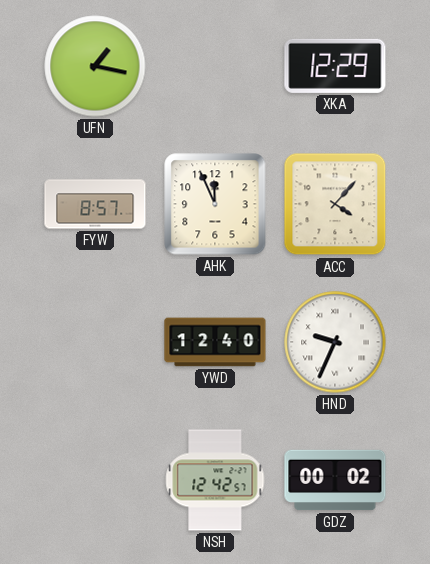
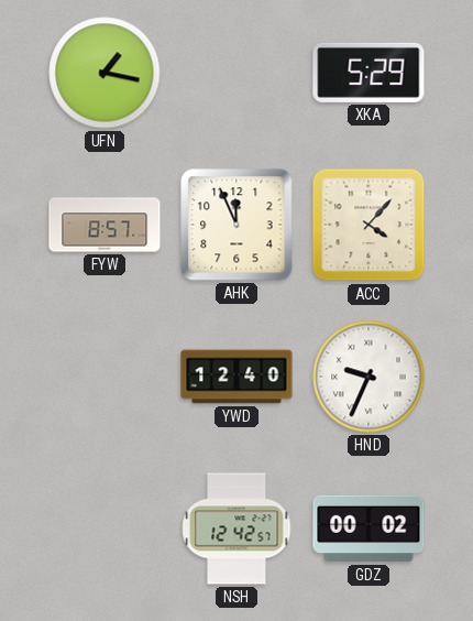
XKA: 12:29 -> 5:29
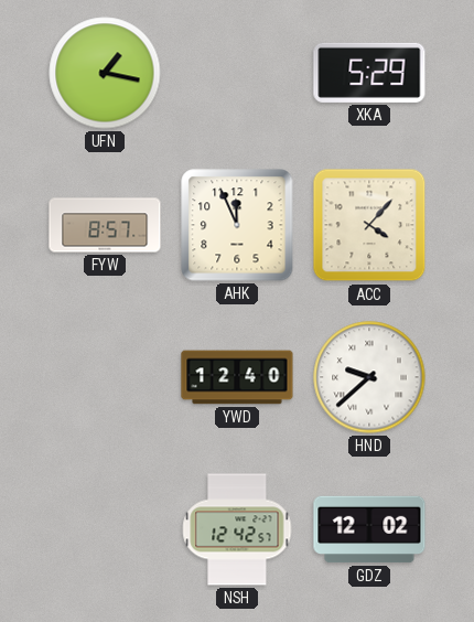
HND: 9:34 -> 9:38
GDZ: 00:02 -> 12:02
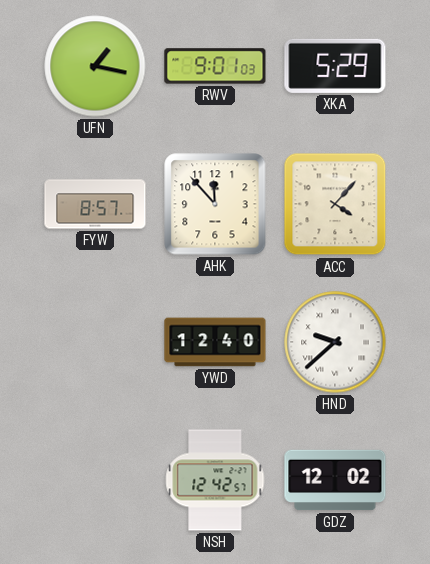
RWV: none -> 9:01
AHK: 11:56 -> 11:53
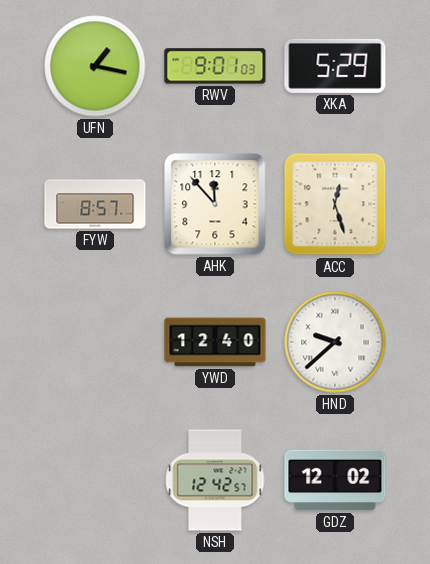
ACC: 4:07 -> 12:27
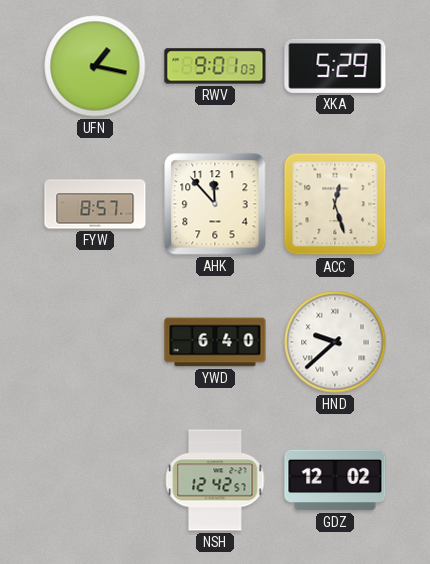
YWD: 12:40 -> 6:40
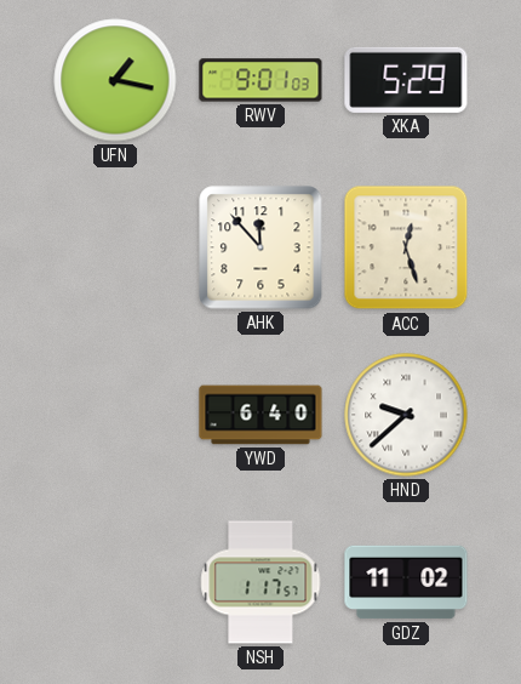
FYW: 8:57 -> none
NSH: 12:42 -> 1:17
GDZ: 12:02 -> 11:02
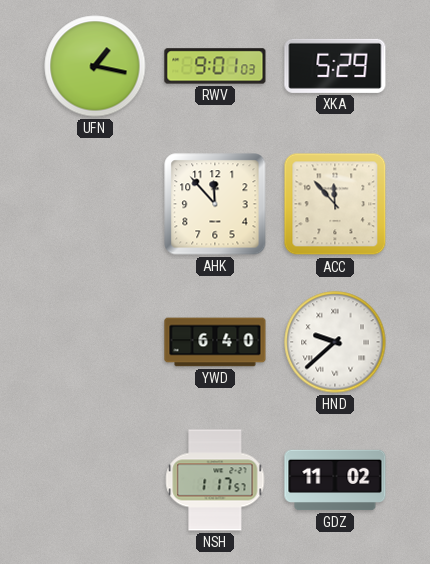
ACC: 12:27 -> 11:53
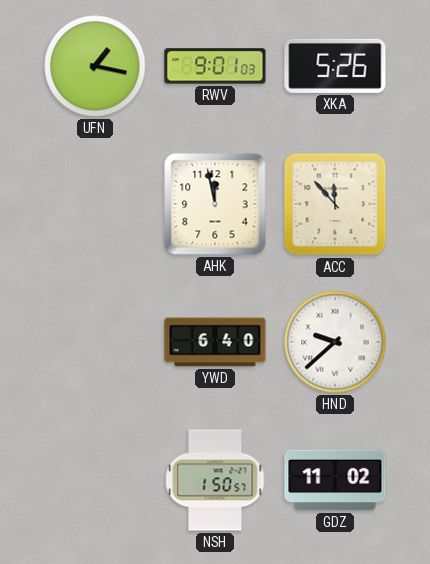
XKA: 5:29 -> 5:26
AHK: 11:53 -> 11:58
NSH: 1:17 -> 1:50
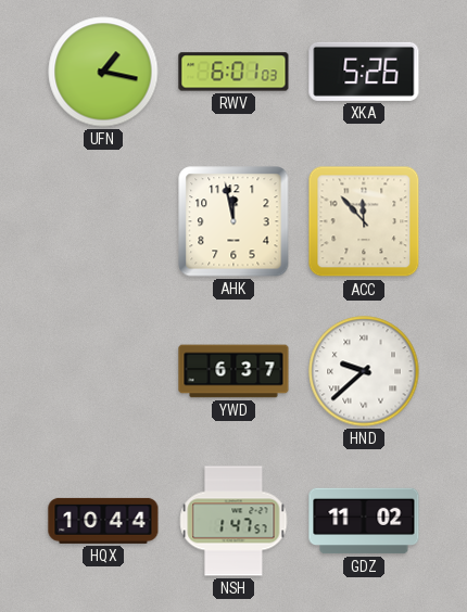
RWV: 9:01 -> 6:01
YWD: 6:40 -> 6:37
HQX: none -> 10:44
NSH: 1:50 -> 1:47
